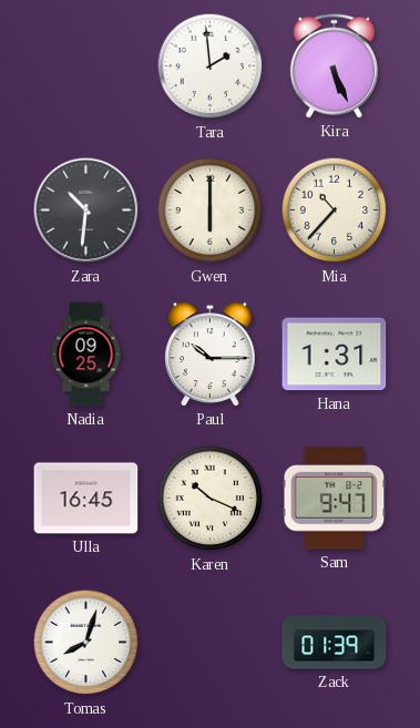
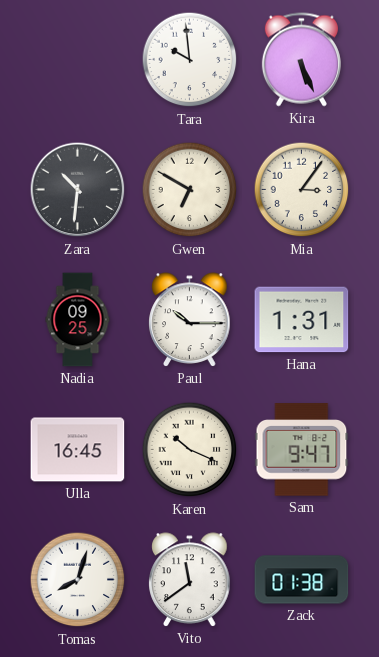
Tara: 1:59 -> 9:59
Gwen: 6:00 -> 6:50
Mia: 10:37 -> 3:06
Vito: none -> 11:39
Zack: 01:39 -> 01:38
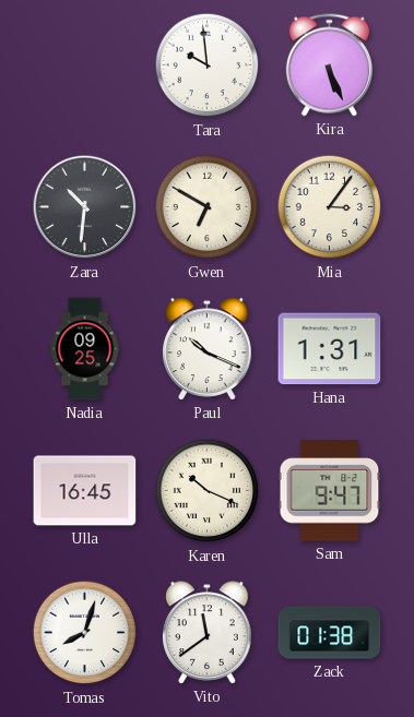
Paul: 10:15 -> 10:19
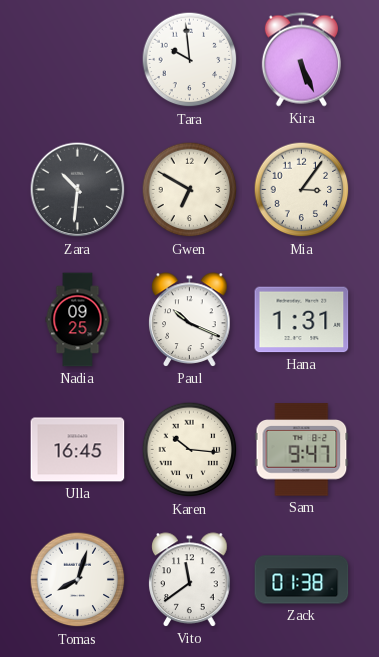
Karen: 10:19 -> 10:16
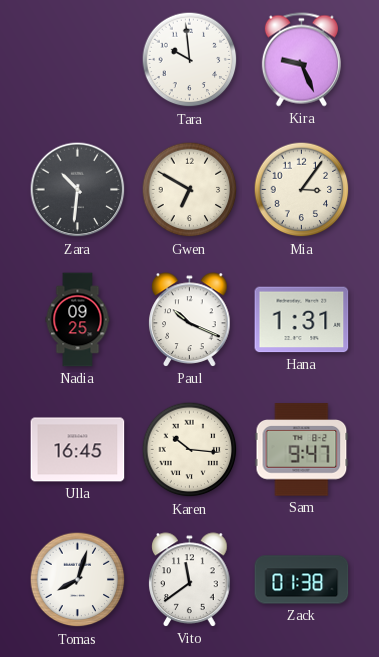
Kira: 5:26 -> 9:26
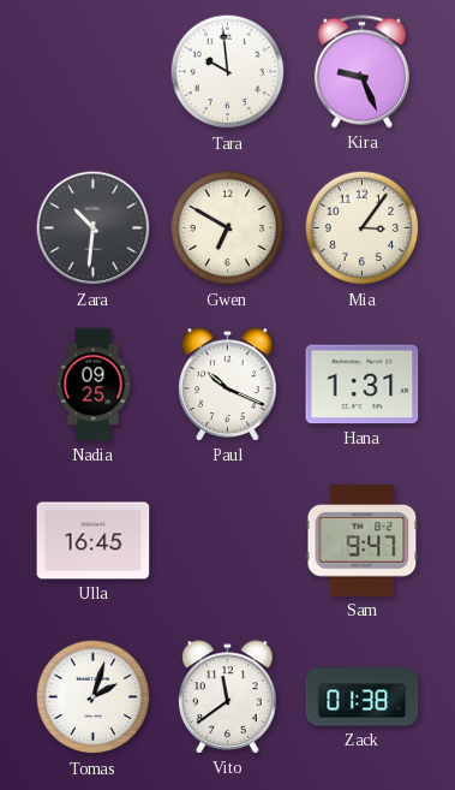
Karen: 10:16 -> none
Tomas: 8:03 -> 2:03
